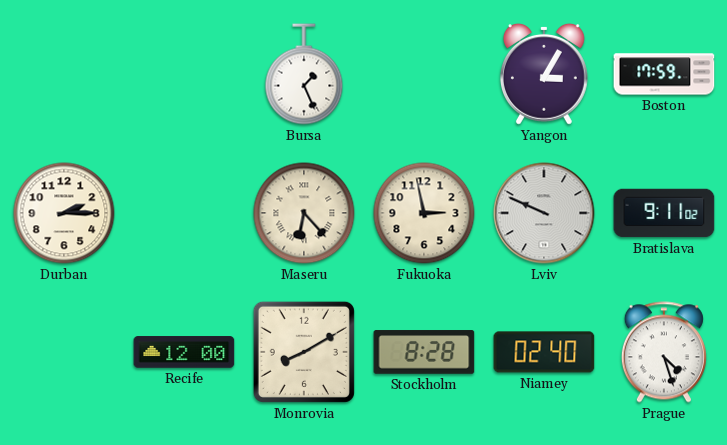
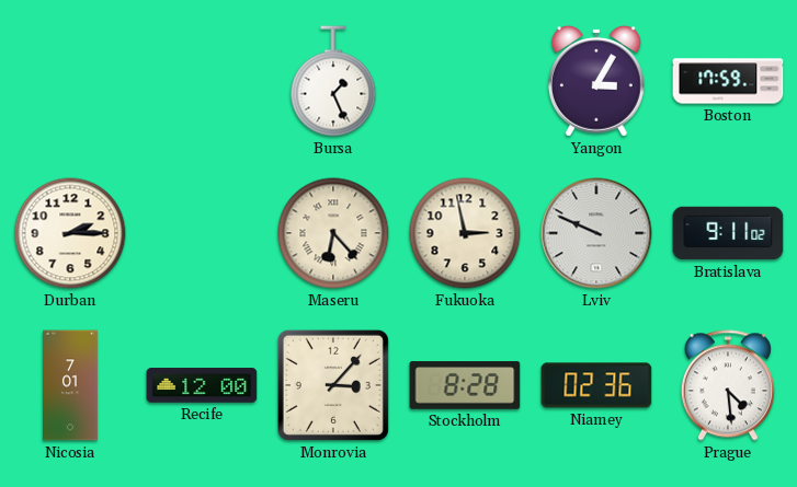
Nicosia: none -> 7:01
Monrovia: 8:10 -> 3:07
Niamey: 02:40 -> 02:36
Prague: 4:27 -> 4:29
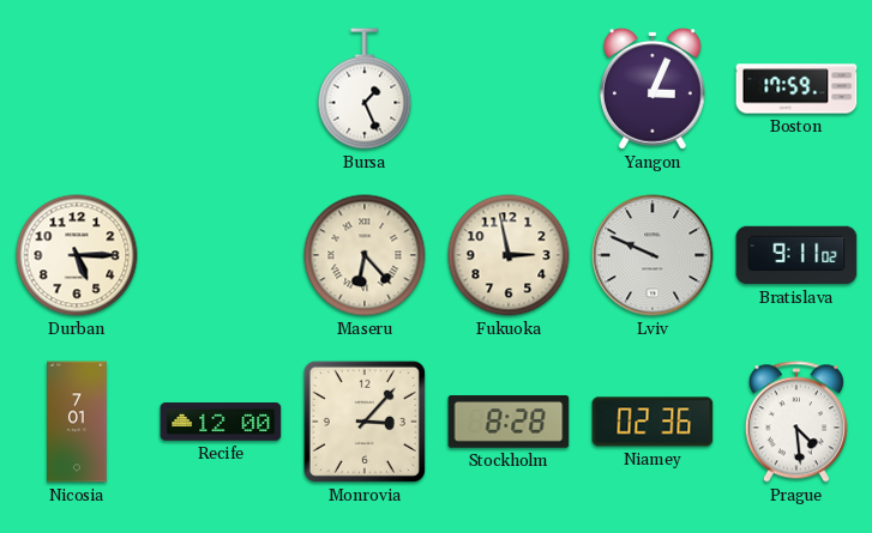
Yangon: 3:05 -> 3:04
Durban: 2:15 -> 5:15
